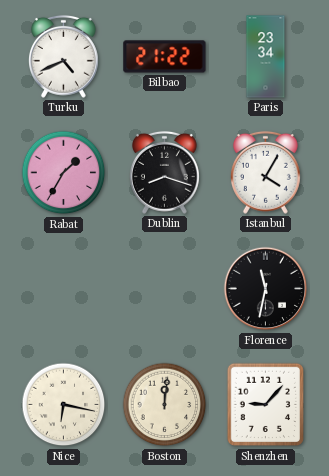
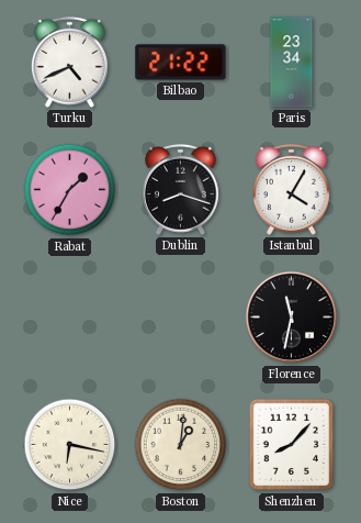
Boston: 12:01 -> 1:01
Shenzhen: 9:07 -> 8:07
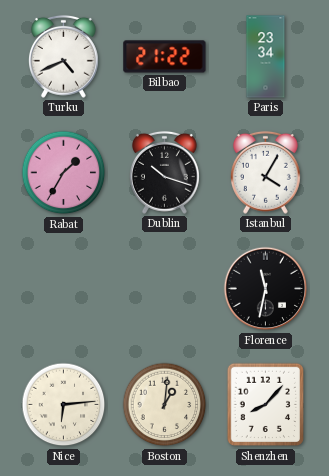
Dublin: 8:18 -> 10:18
Nice: 6:17 -> 6:14
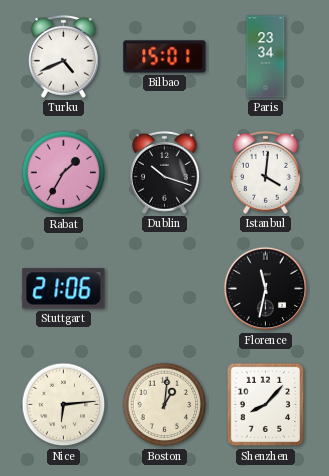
Bilbao: 21:22 -> 15:01
Istanbul: 4:05 -> 4:01
Stuttgart: none -> 21:06
